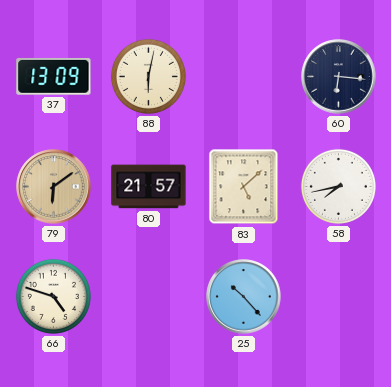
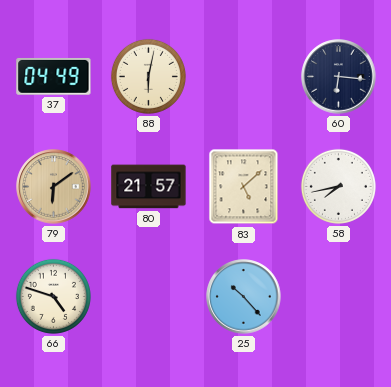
37: 13:09 -> 04:49
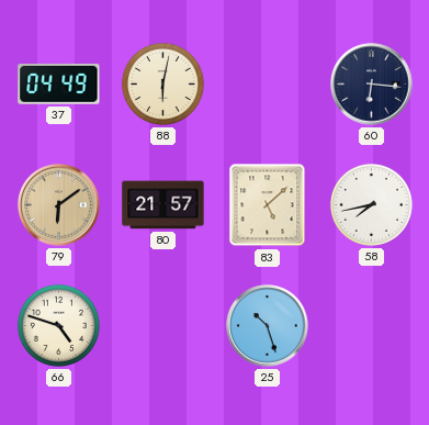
25: 10:23 -> 10:27
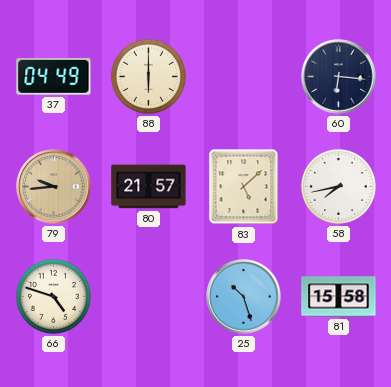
88: 6:02 -> 6:00
79: 6:09 -> 9:44
81: none -> 15:58
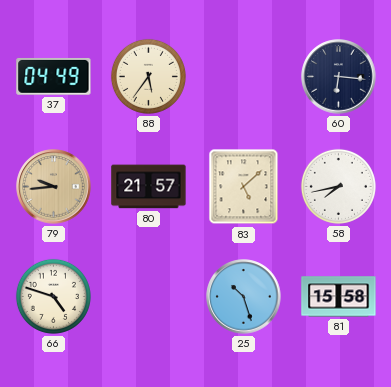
88: 6:00 -> 5:36
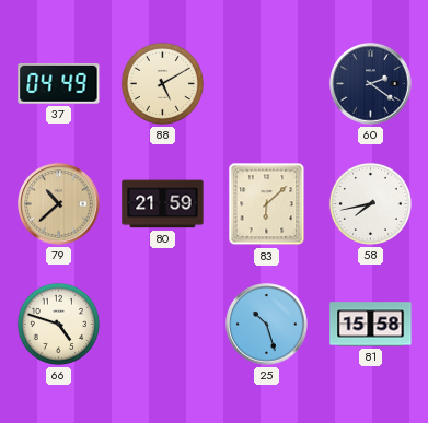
88: 5:36 -> 5:10
60: 6:16 -> 2:21
79: 9:44 -> 10:38
80: 21:57 -> 21:59
83: 5:08 -> 6:08
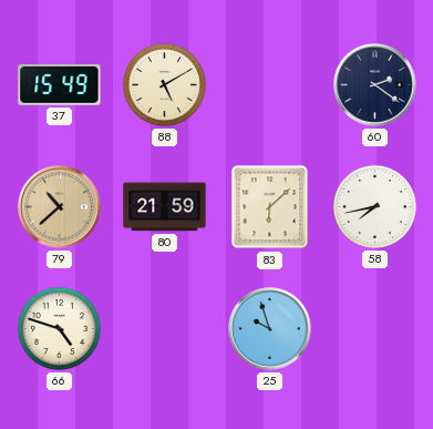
37: 04:49 -> 15:49
25: 10:27 -> 9:57
81: 15:58 -> none
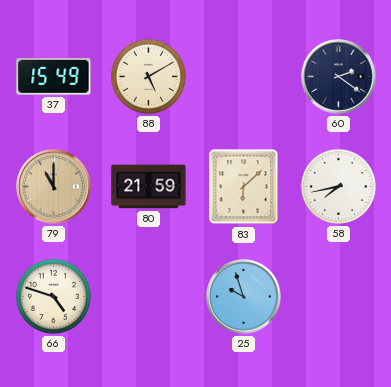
79: 10:38 -> 11:00
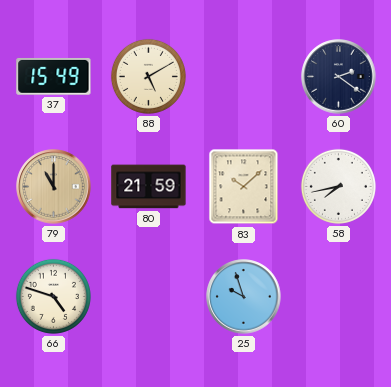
83: 6:08 -> 10:08
